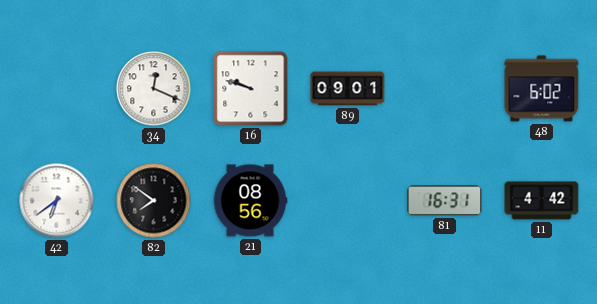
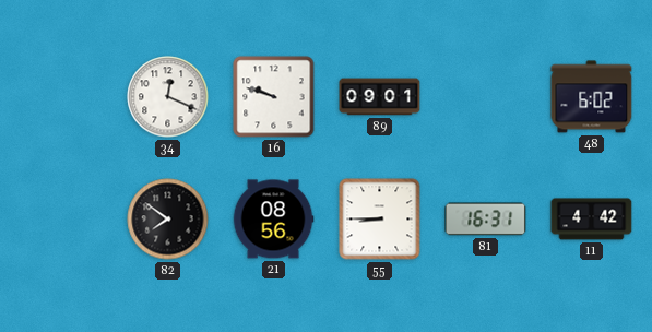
42: 6:39 -> none
55: none -> 8:45
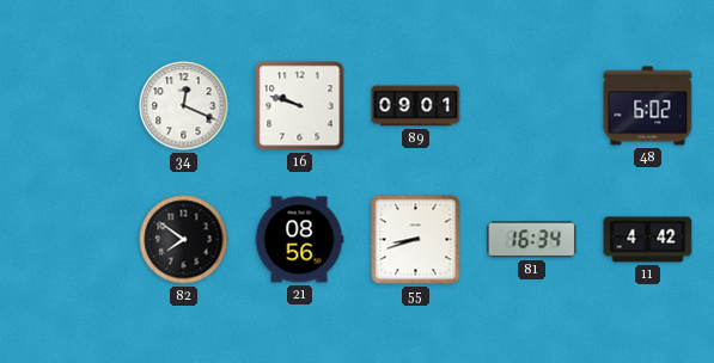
55: 8:45 -> 8:42
81: 16:31 -> 16:34
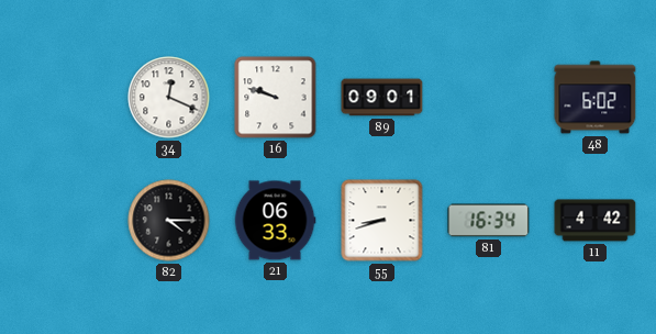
82: 7:51 -> 4:15
21: 08:56 -> 06:33
